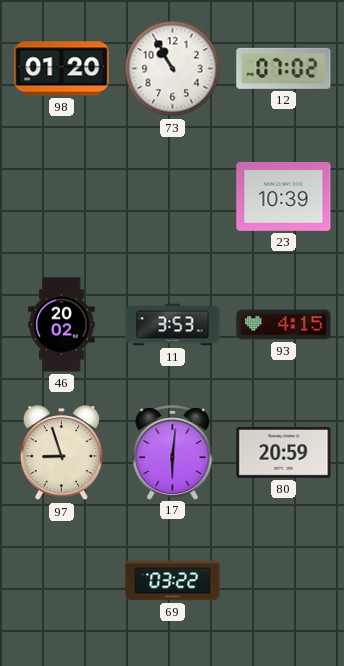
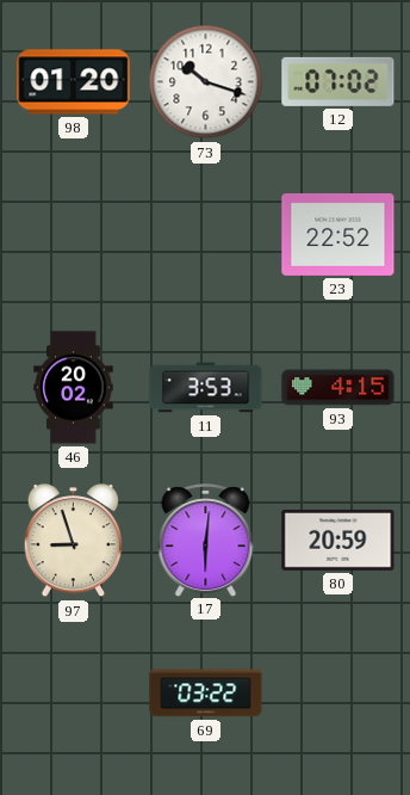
73: 10:55 -> 10:18
23: 10:39 -> 22:52
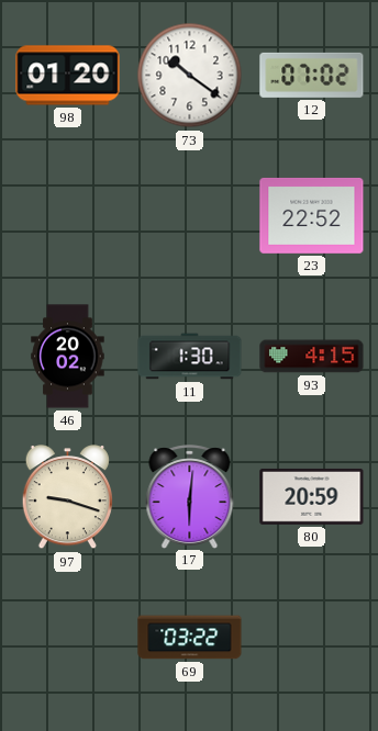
73: 10:18 -> 10:21
11: 3:53 -> 1:30
97: 8:57 -> 9:18
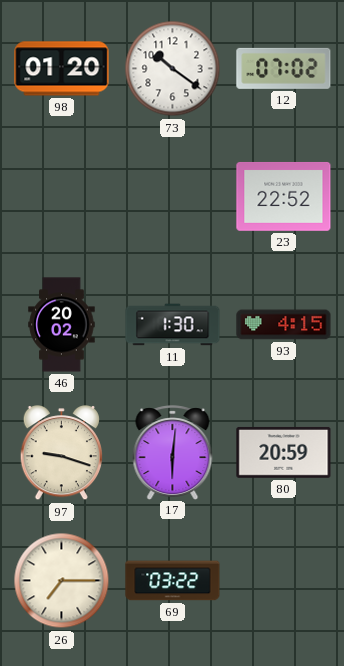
26: none -> 7:15
